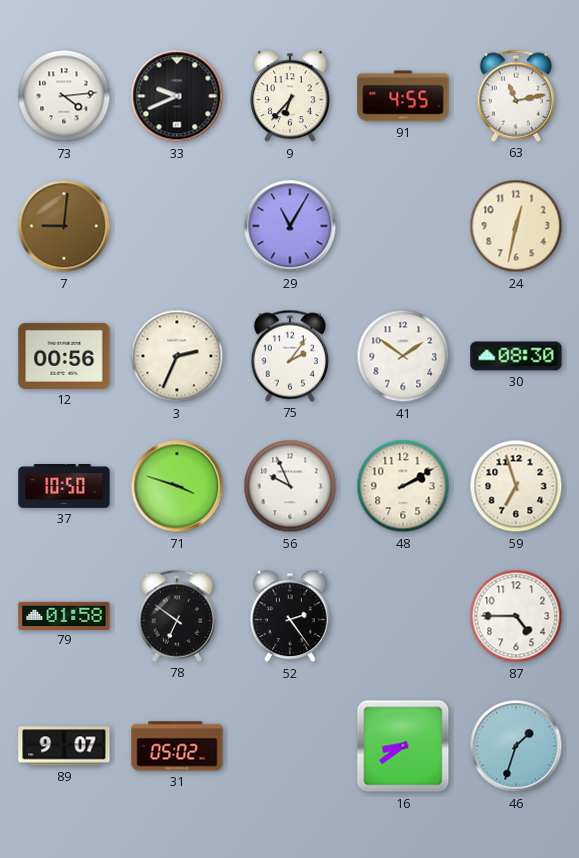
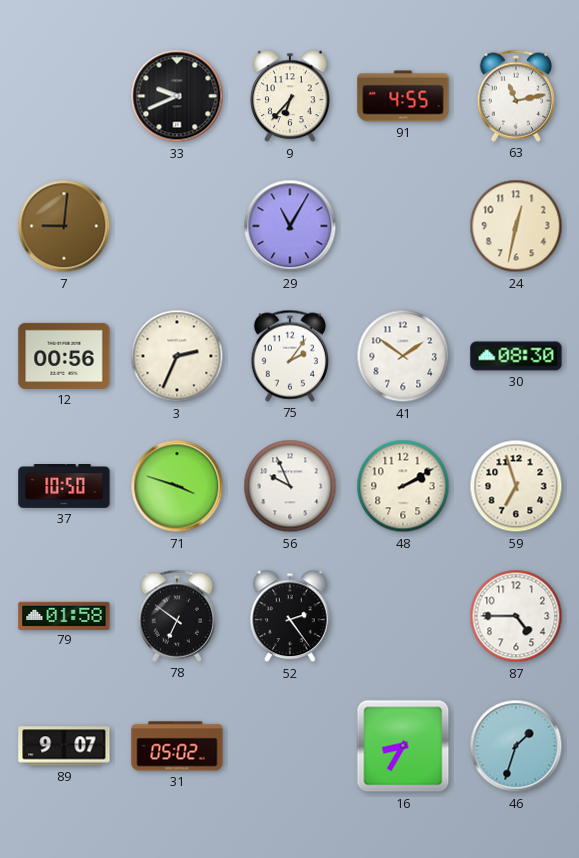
73: 4:14 -> none
16: 8:39 -> 8:35
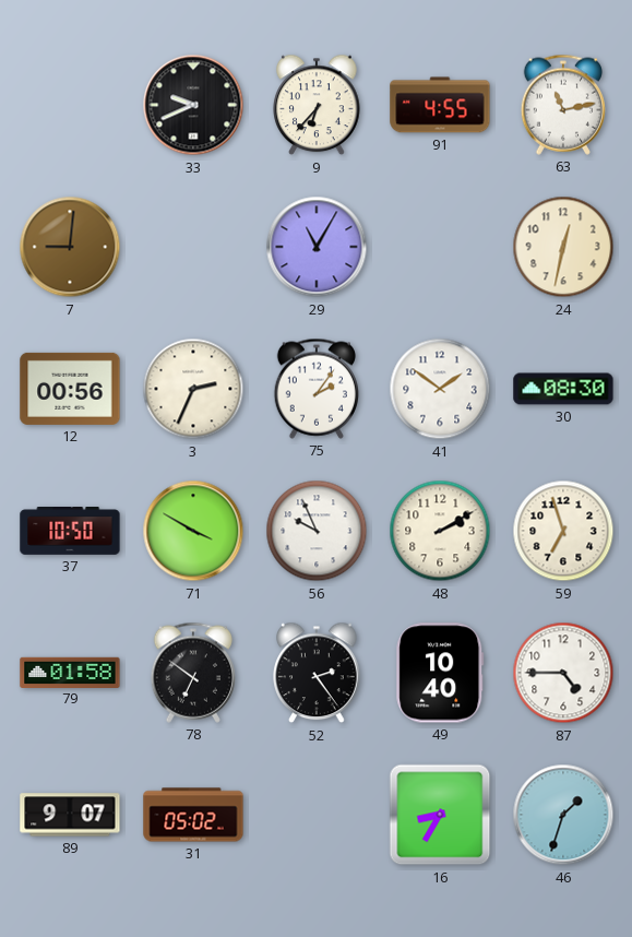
71: 3:48 -> 3:50
49: none -> 10:40
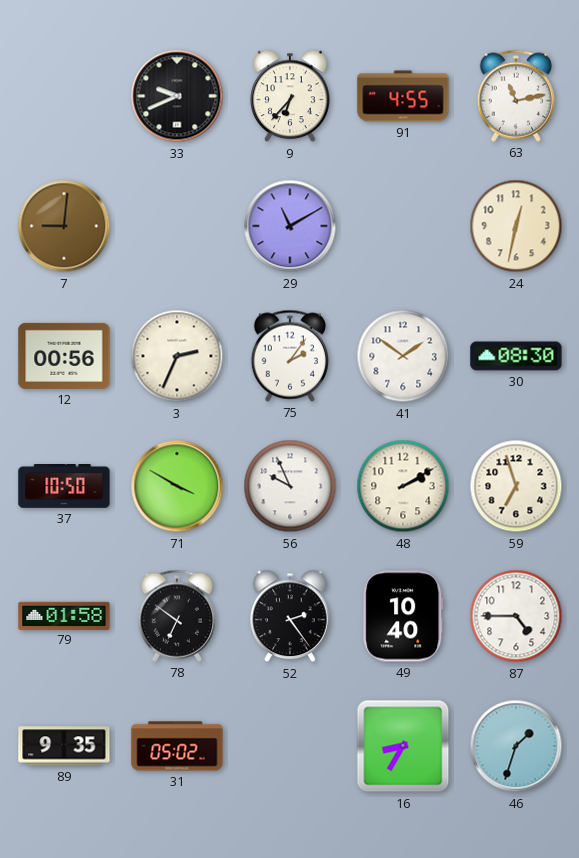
29: 11:05 -> 11:10
89: 9:07 -> 9:35
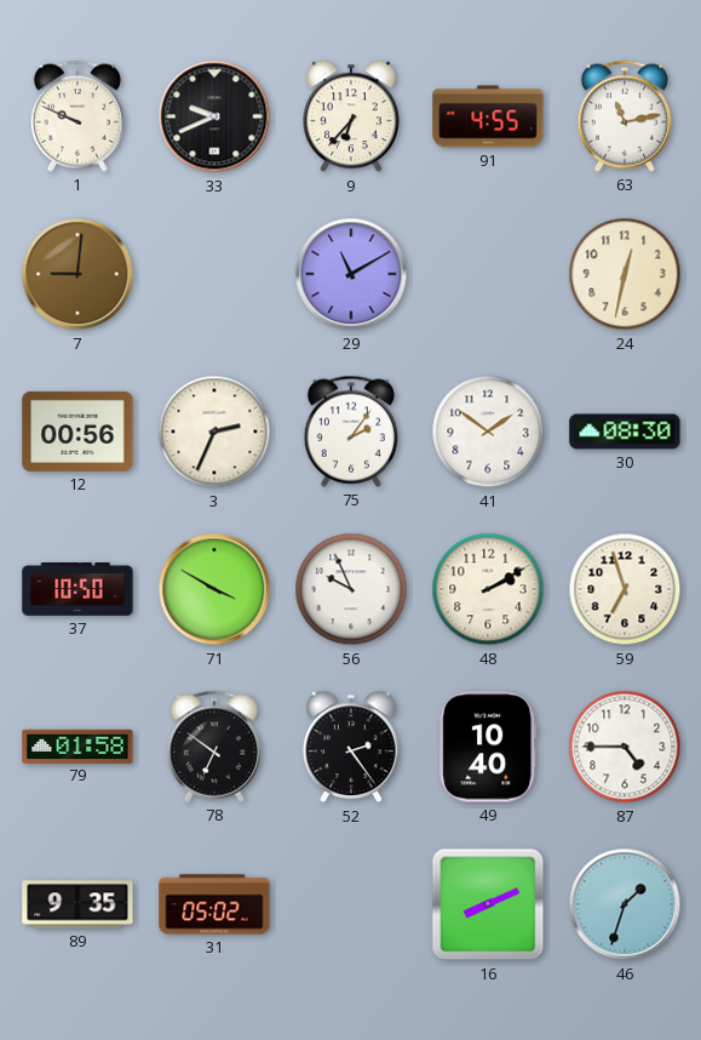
1: none -> 9:49
16: 8:35 -> 8:11
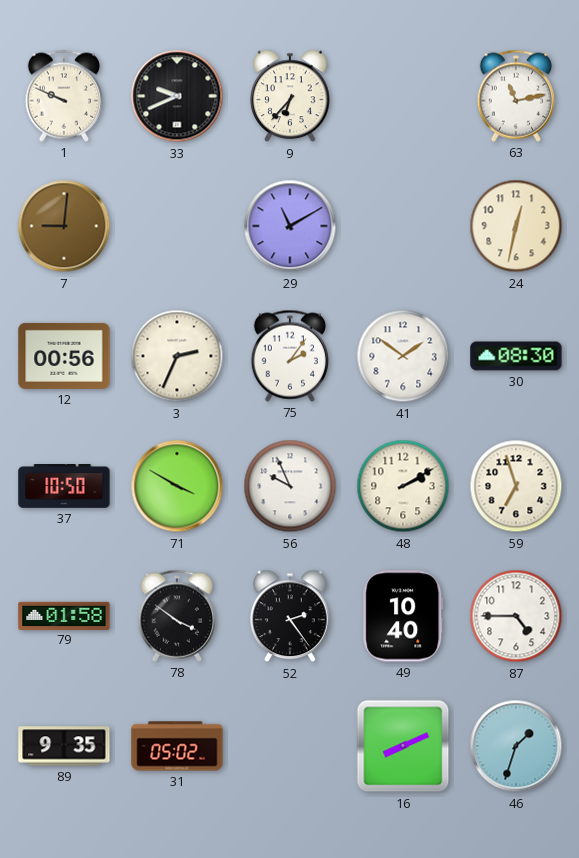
91: 4:55 -> none
78: 6:51 -> 3:51
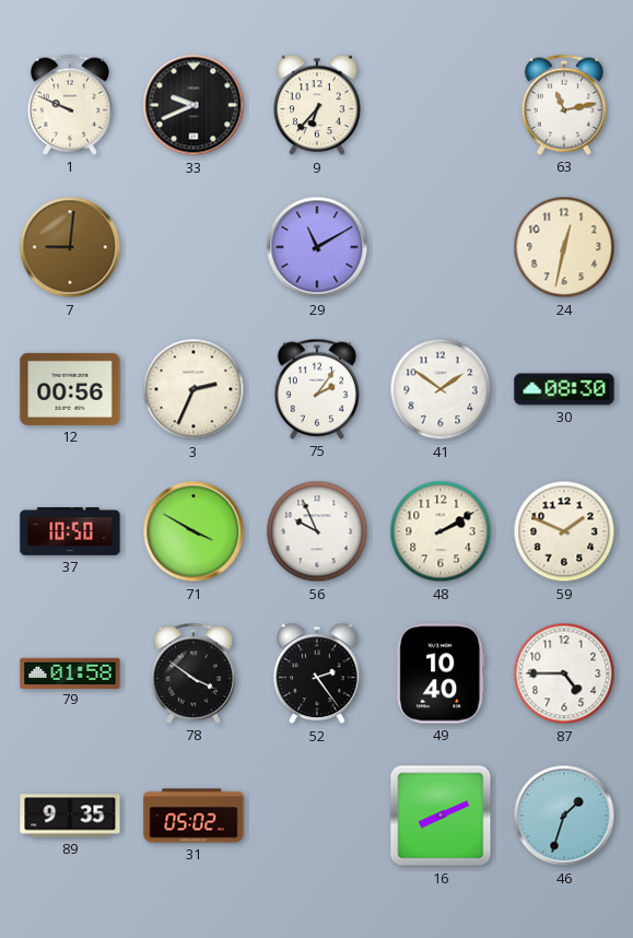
59: 6:57 -> 1:49
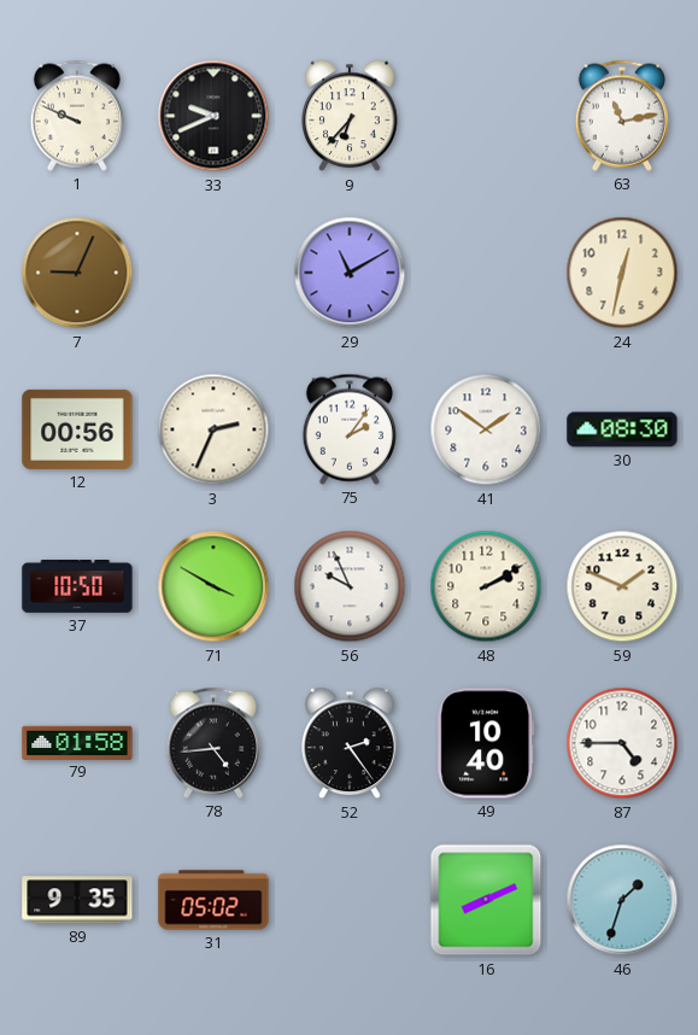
7: 9:01 -> 9:04
78: 3:51 -> 4:44
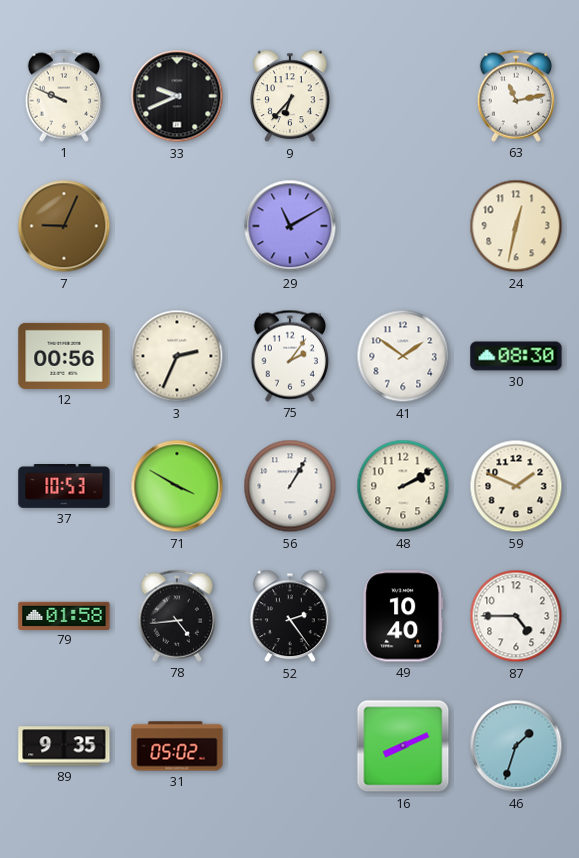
37: 10:50 -> 10:53
56: 9:56 -> 1:05
